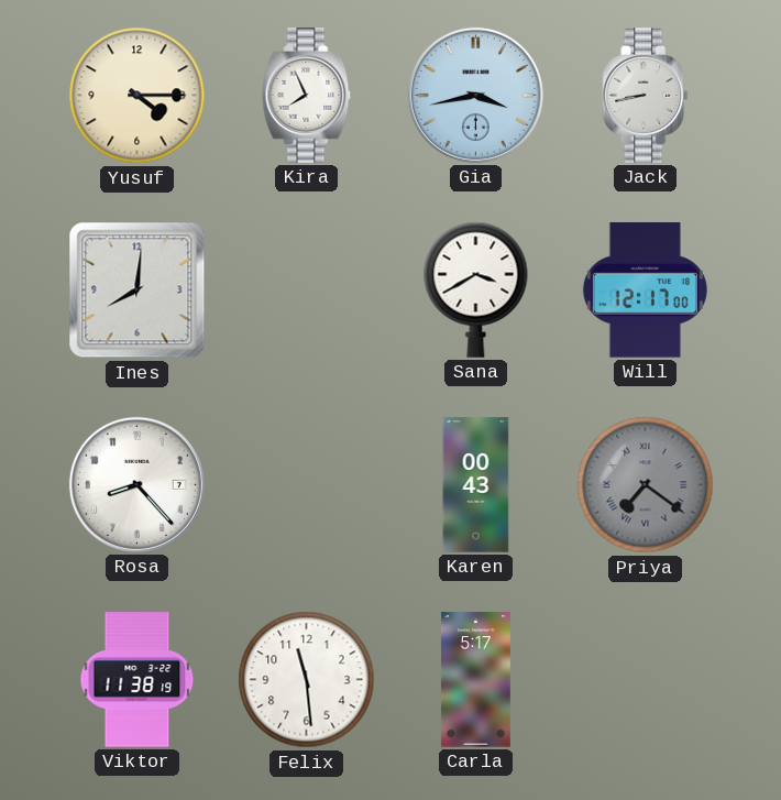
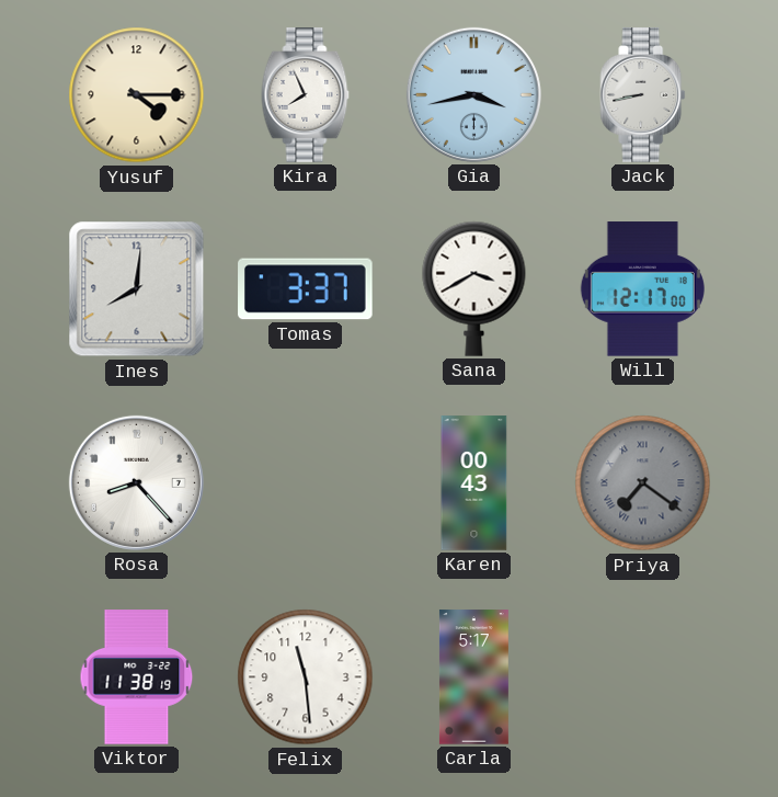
Tomas: none -> 3:37
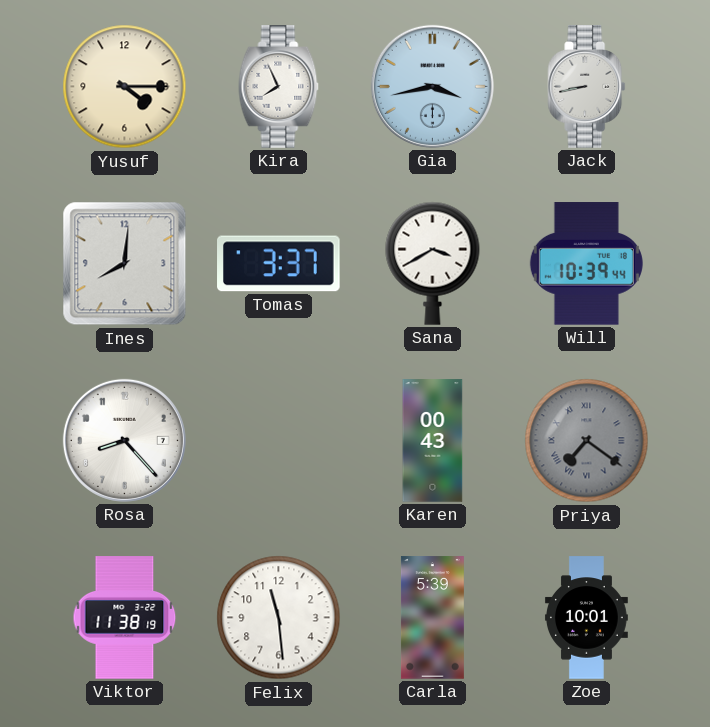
Will: 12:17 -> 10:39
Carla: 5:17 -> 5:39
Zoe: none -> 10:01
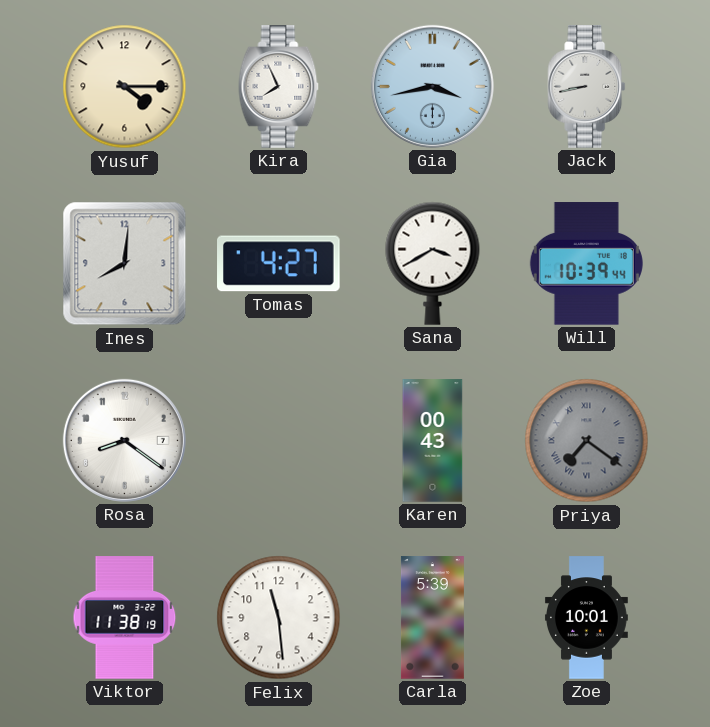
Tomas: 3:37 -> 4:27
Rosa: 8:23 -> 8:21
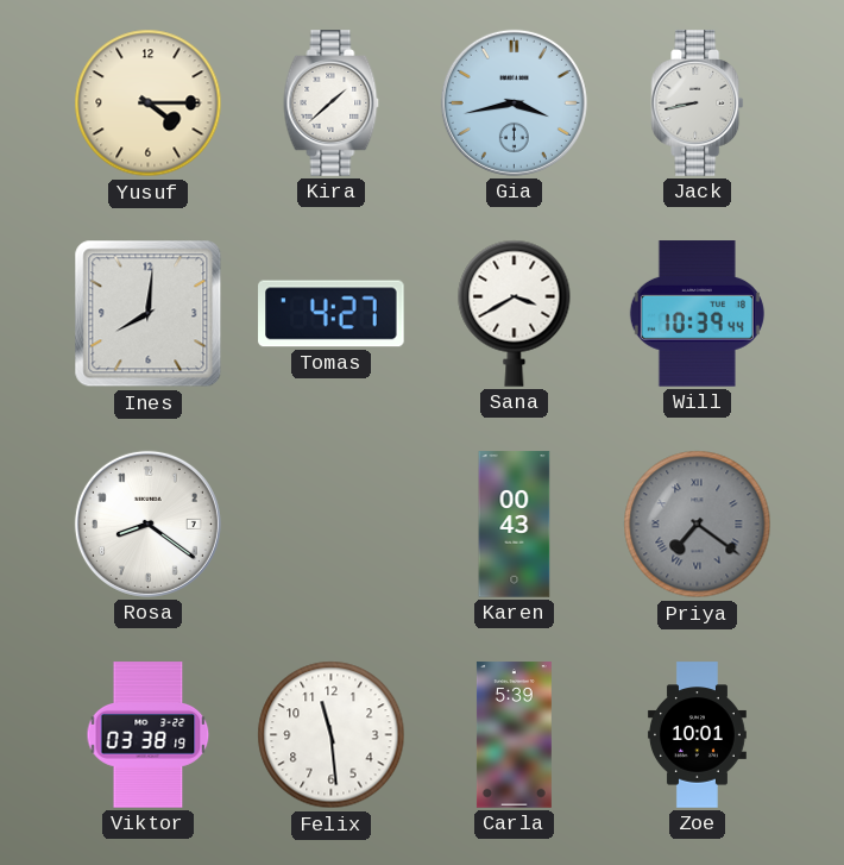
Kira: 7:56 -> 1:38
Viktor: 11:38 -> 03:38
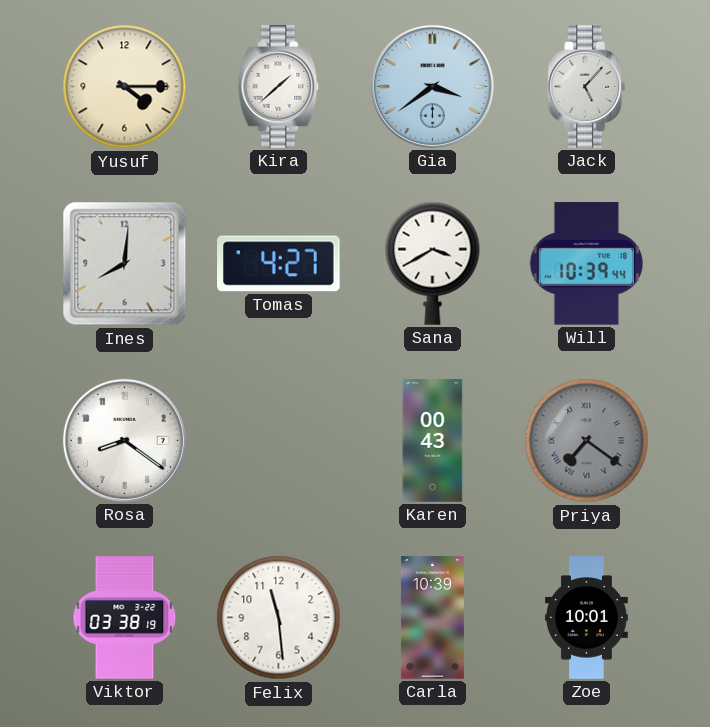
Gia: 3:43 -> 3:39
Jack: 8:43 -> 5:07
Carla: 5:39 -> 10:39
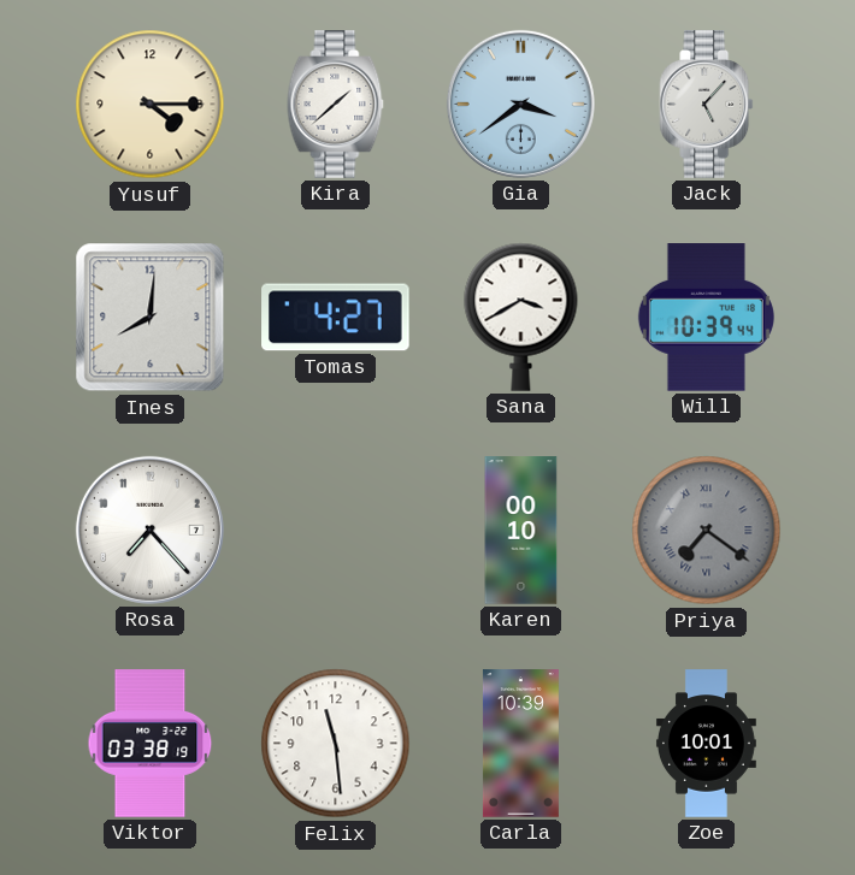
Rosa: 8:21 -> 7:23
Karen: 00:43 -> 00:10
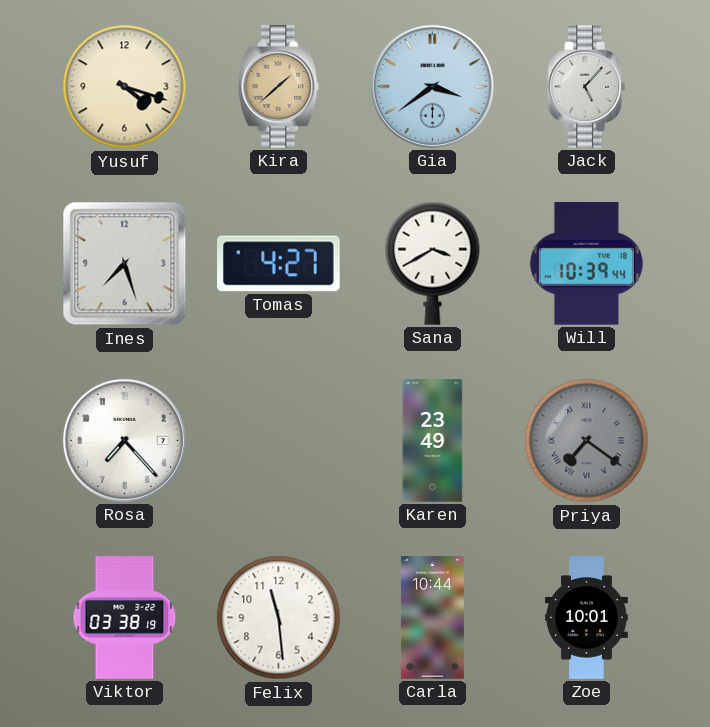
Yusuf: 4:15 -> 4:18
Kira dial: white -> champagne
Ines: 8:01 -> 7:27
Karen: 00:10 -> 23:49
Carla: 10:39 -> 10:44
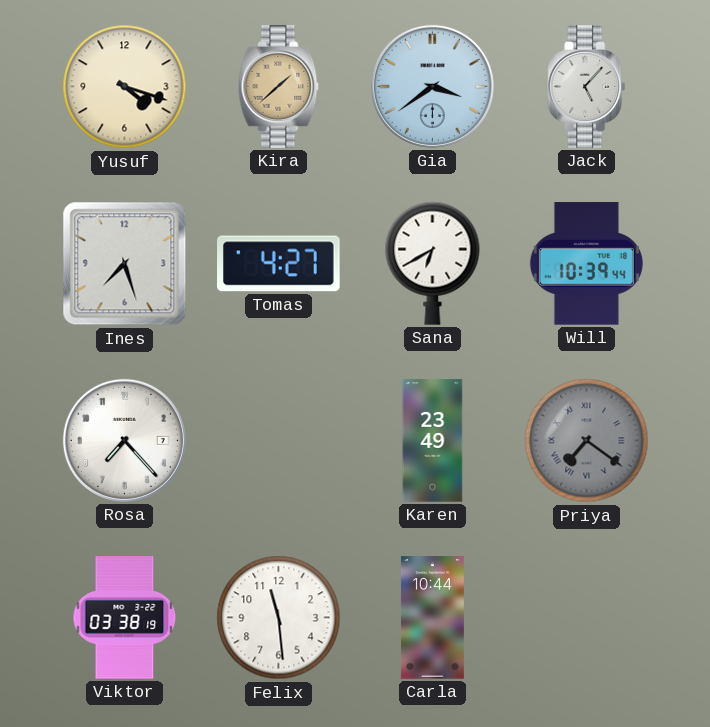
Sana: 3:40 -> 6:40
Zoe: 10:01 -> none
